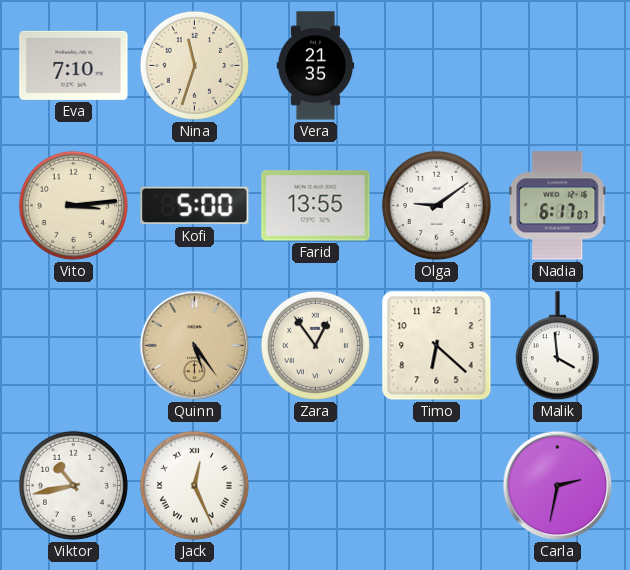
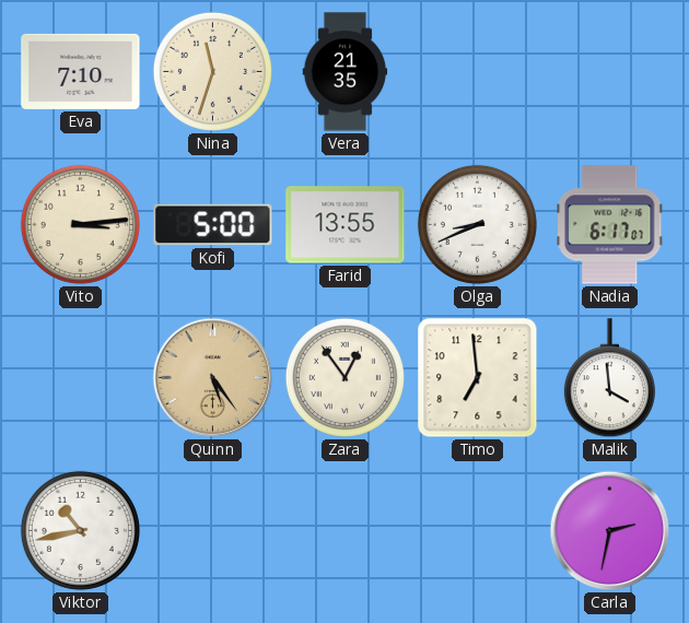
Olga: 9:09 -> 8:41
Timo: 6:22 -> 6:59
Jack: 12:26 -> none
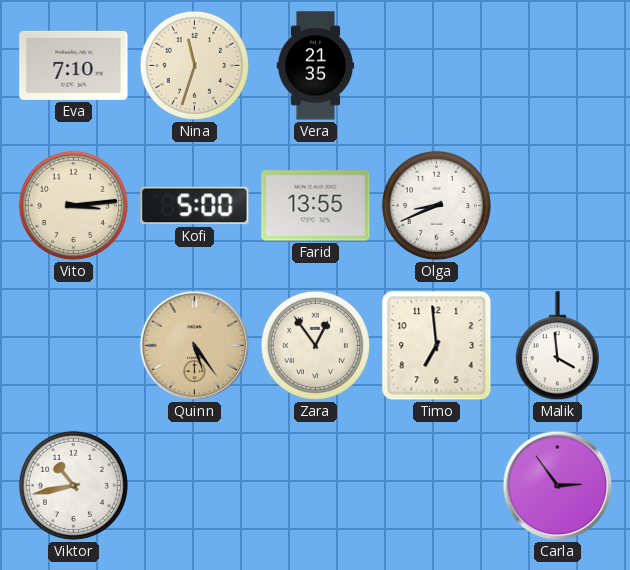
Nadia: 6:17 -> none
Carla: 2:32 -> 2:54
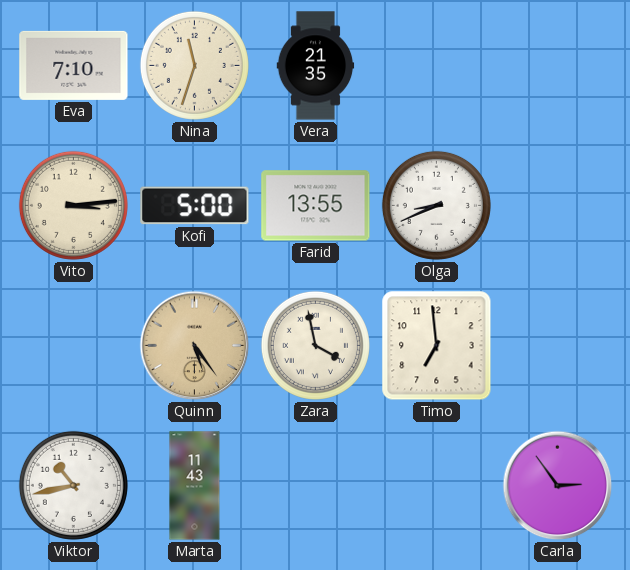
Zara: 12:54 -> 3:58
Malik: 3:59 -> none
Marta: none -> 11:43
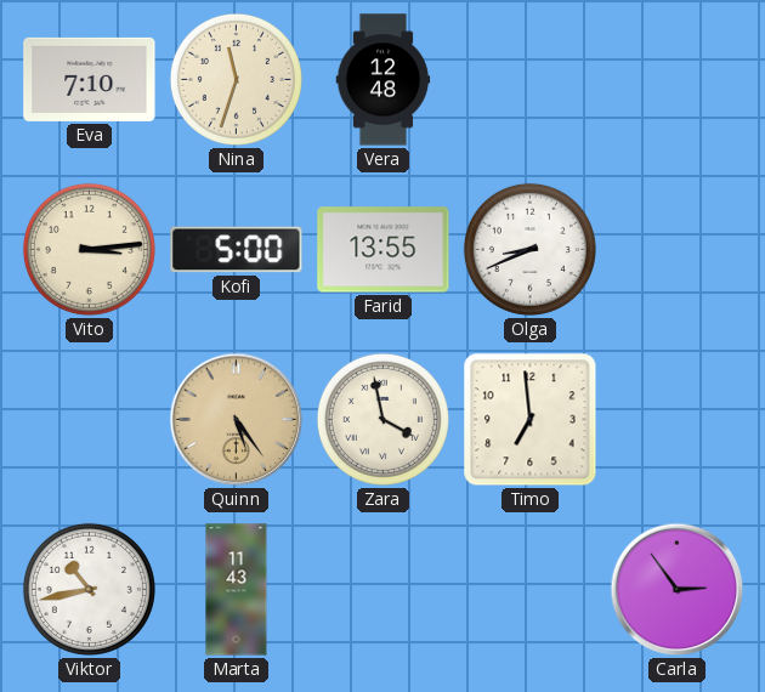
Vera: 21:35 -> 12:48
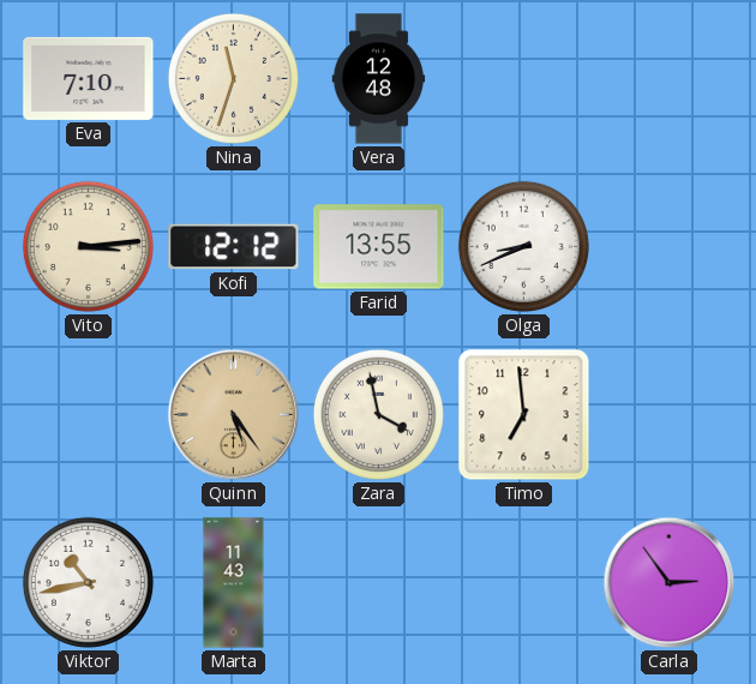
Kofi: 5:00 -> 12:12
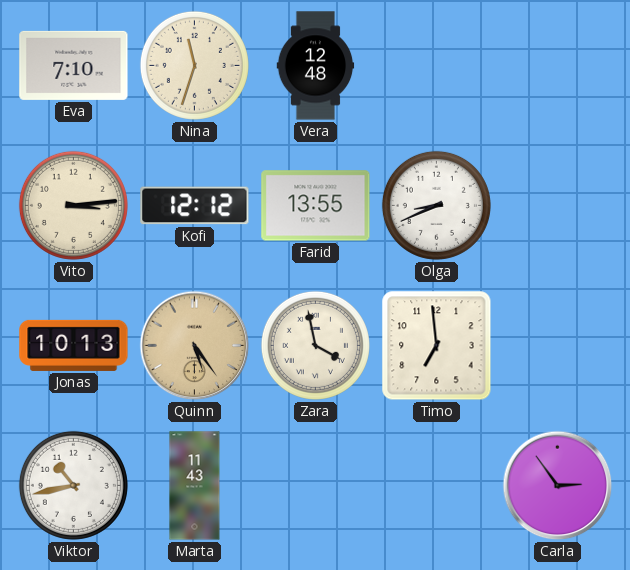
Jonas: none -> 10:13
